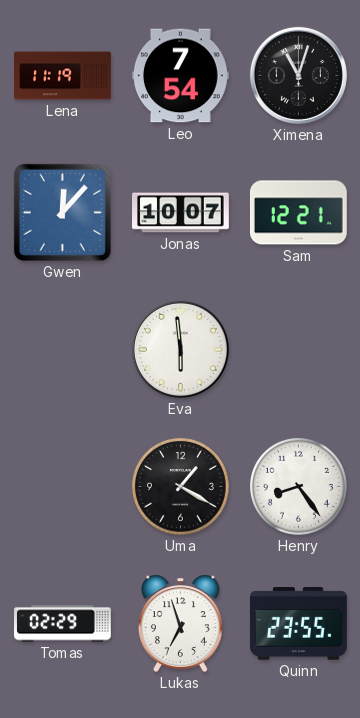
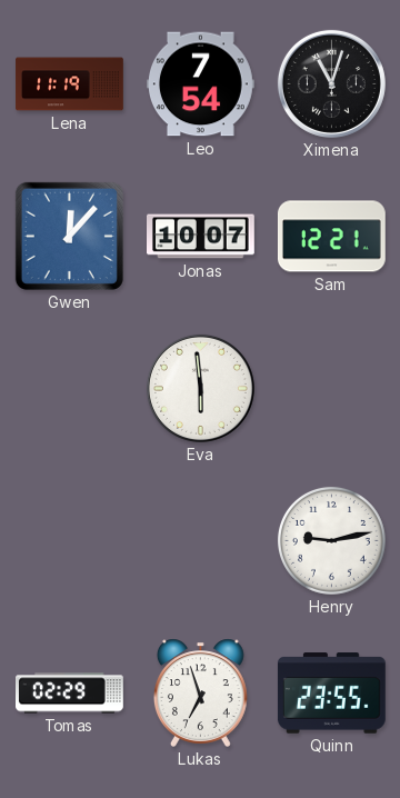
Uma: 1:20 -> none
Henry: 8:24 -> 9:13
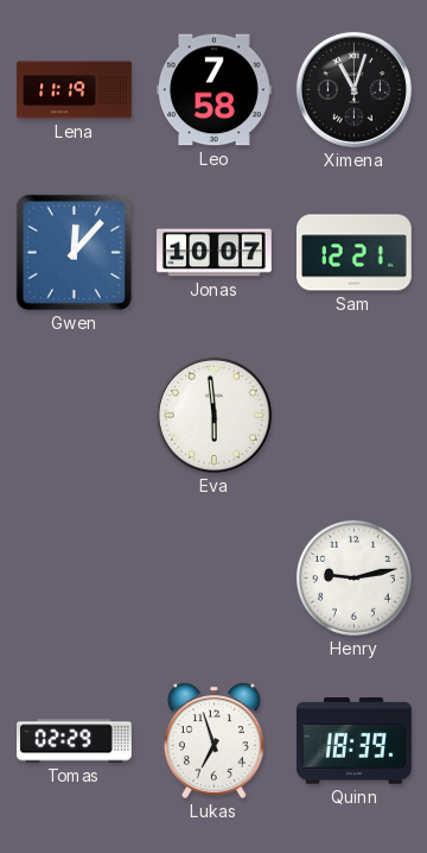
Leo: 7:54 -> 7:58
Quinn: 23:55 -> 18:39
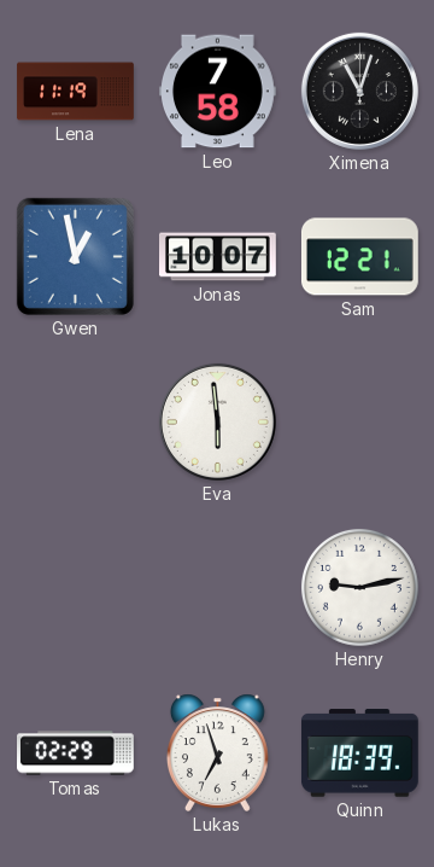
Gwen: 12:07 -> 12:58
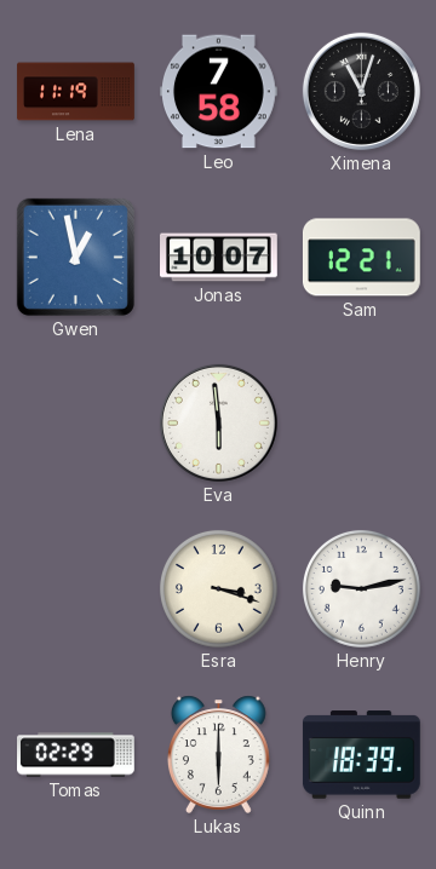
Esra: none -> 3:18
Lukas: 6:57 -> 6:00
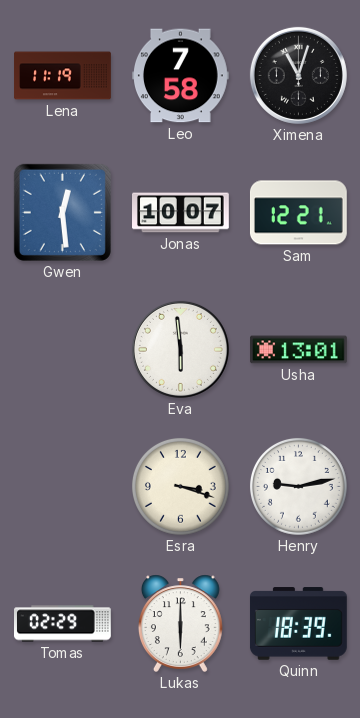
Gwen: 12:58 -> 12:29
Usha: none -> 13:01
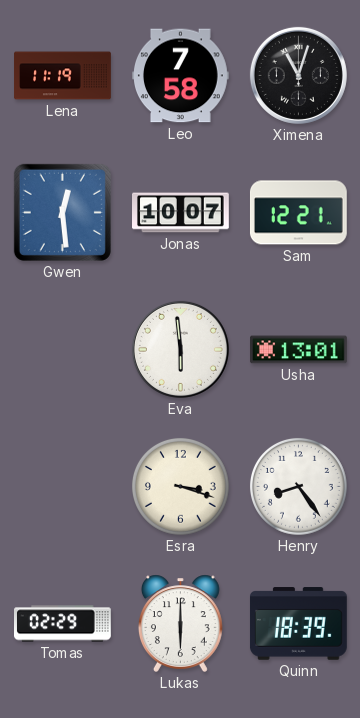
Henry: 9:13 -> 8:24
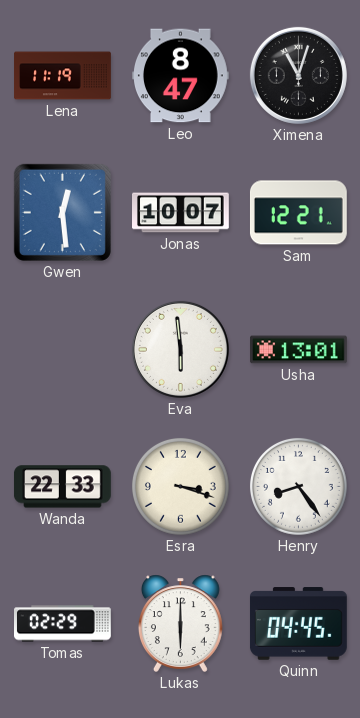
Leo: 7:58 -> 8:47
Wanda: none -> 22:33
Quinn: 18:39 -> 04:45
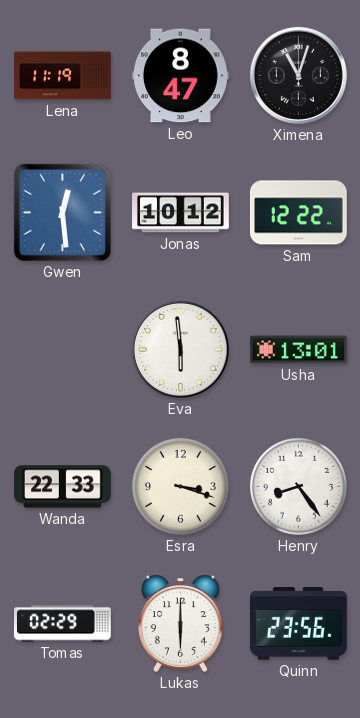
Jonas: 10:07 -> 10:12
Sam: 12:21 -> 12:22
Quinn: 04:45 -> 23:56
